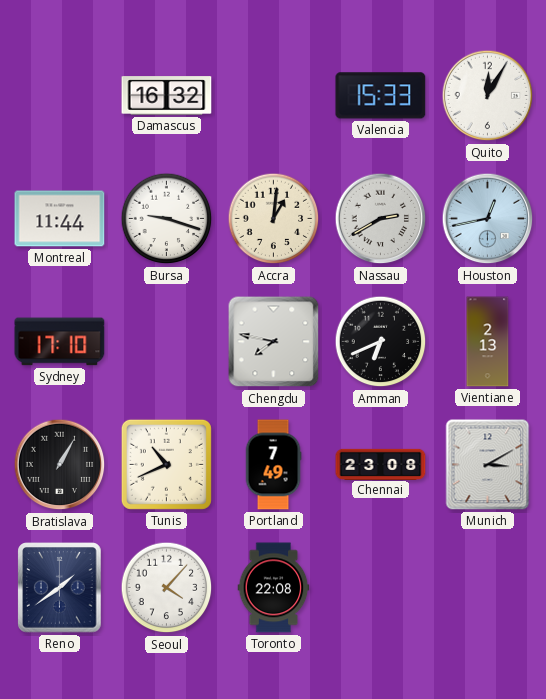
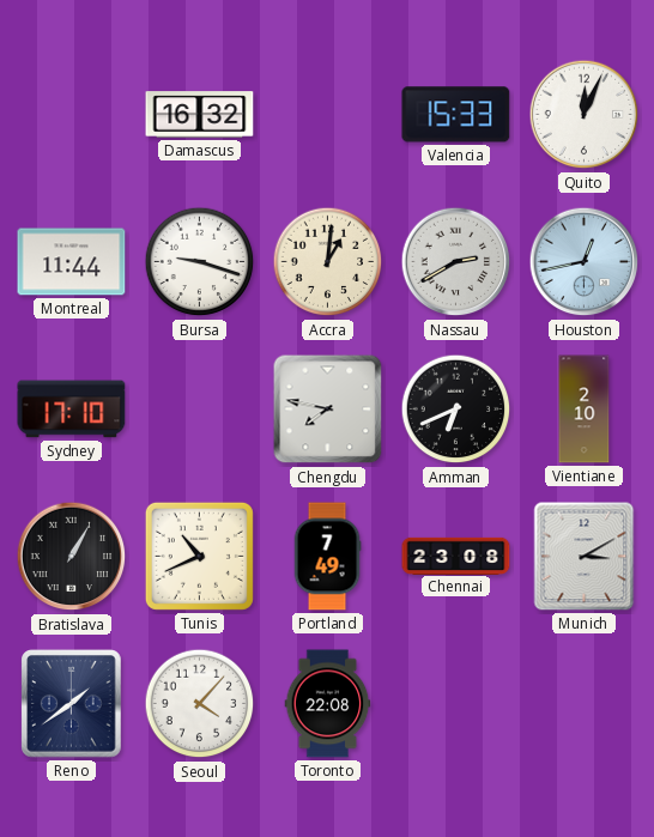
Quito: 12:05 -> 12:04
Vientiane: 2:13 -> 2:10
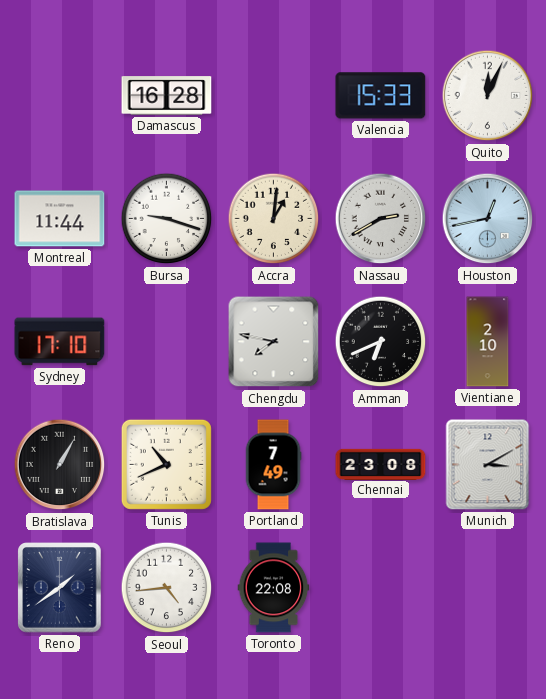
Damascus: 16:32 -> 16:28
Seoul: 4:07 -> 4:44
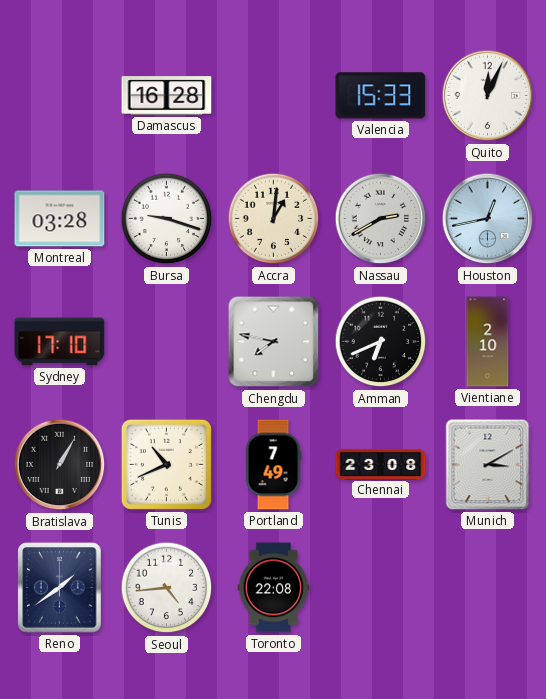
Montreal: 11:44 -> 03:28
